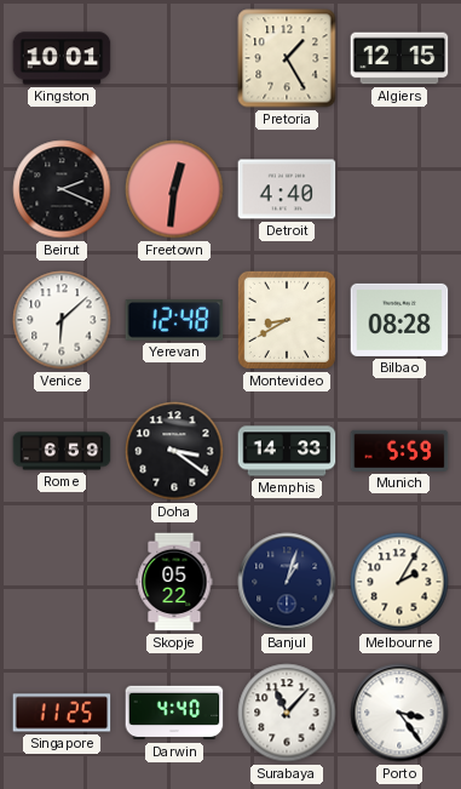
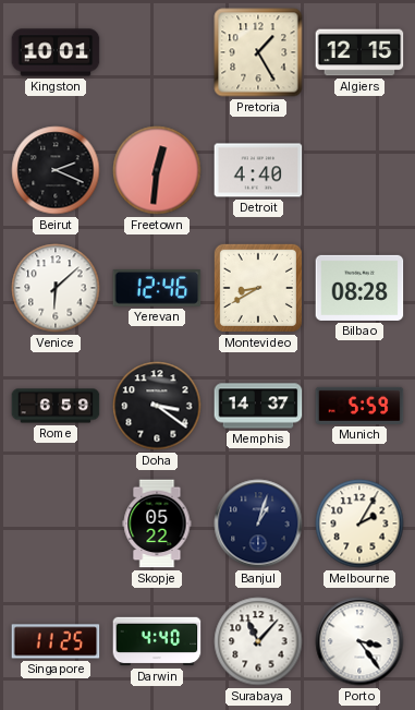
Yerevan: 12:48 -> 12:46
Memphis: 14:33 -> 14:37
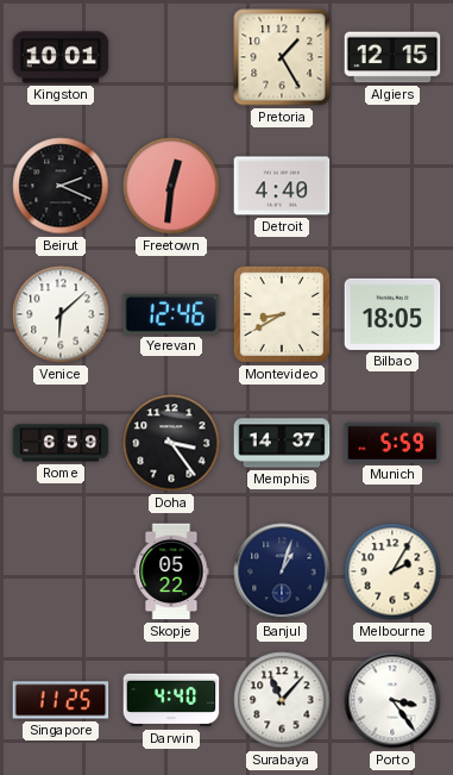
Bilbao: 08:28 -> 18:05
Doha: 3:21 -> 3:24
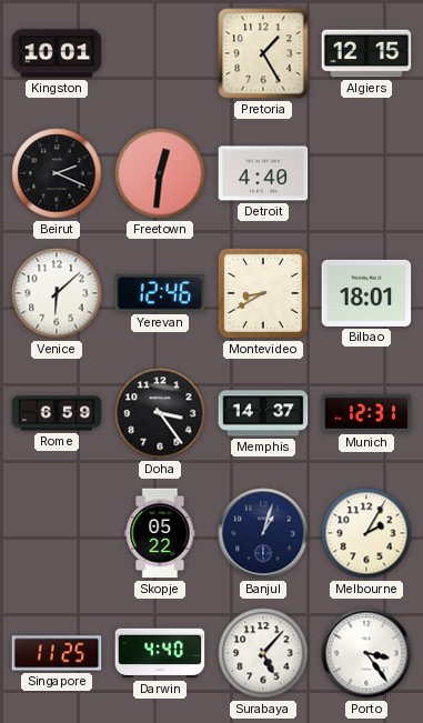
Bilbao: 18:05 -> 18:01
Munich: 5:59 -> 12:31
Surabaya: 11:07 -> 5:07
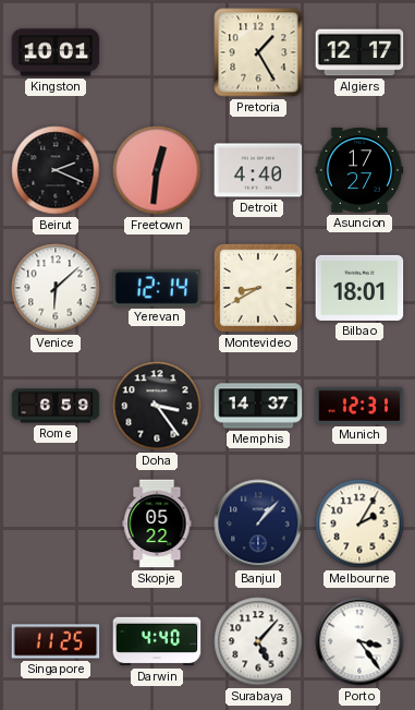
Algiers: 12:15 -> 12:17
Asuncion: none -> 17:27
Yerevan: 12:46 -> 12:14
Banjul: 1:03 -> 1:07
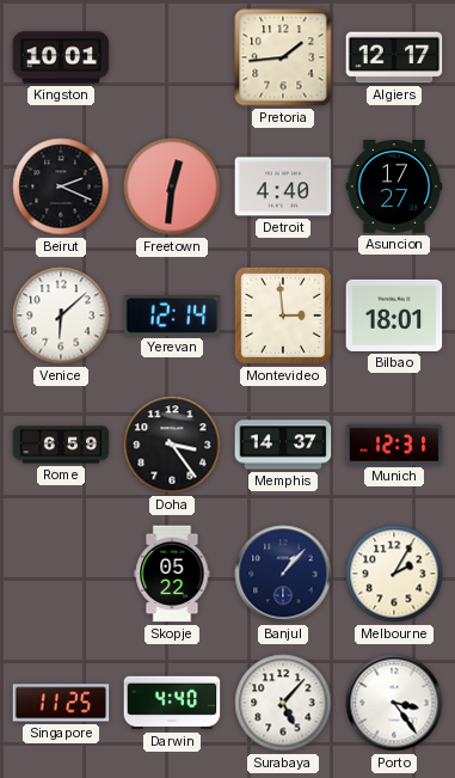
Pretoria: 1:25 -> 1:44
Montevideo: 8:40 -> 2:59
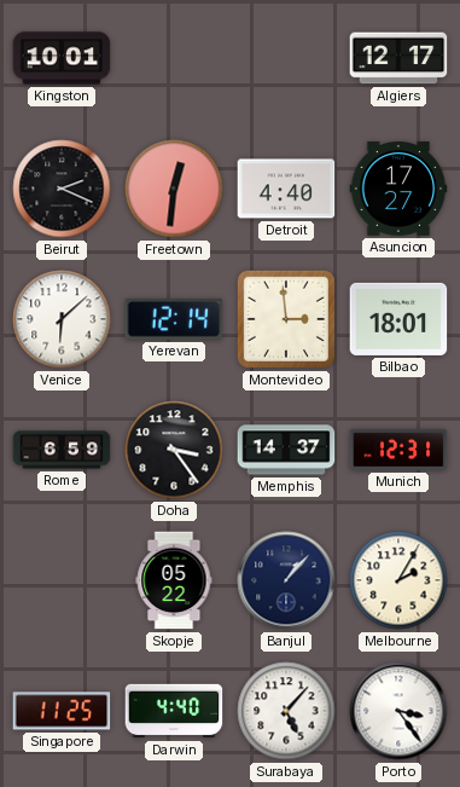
Pretoria: 1:44 -> none
